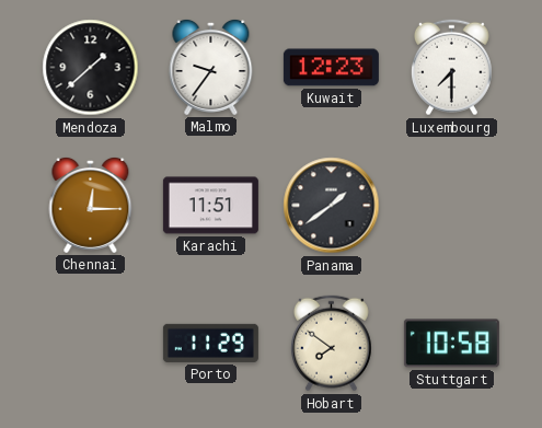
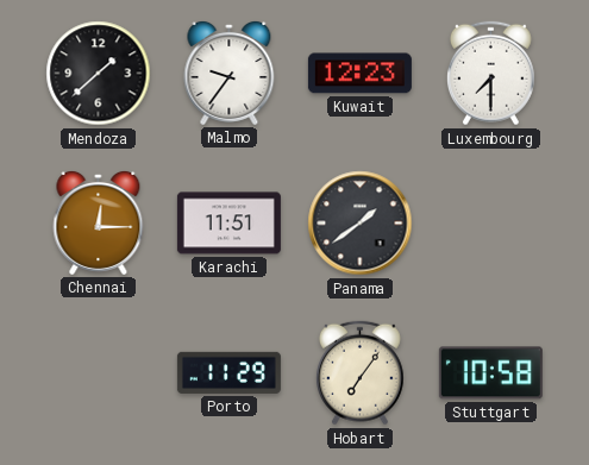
Hobart: 7:51 -> 7:06
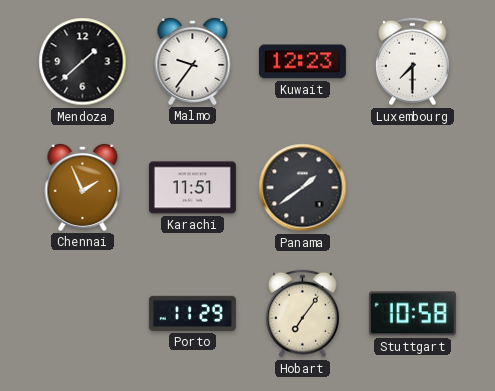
Chennai: 12:15 -> 1:56
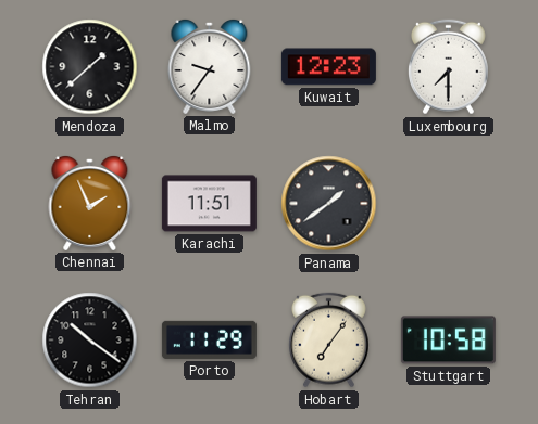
Tehran: none -> 10:21
